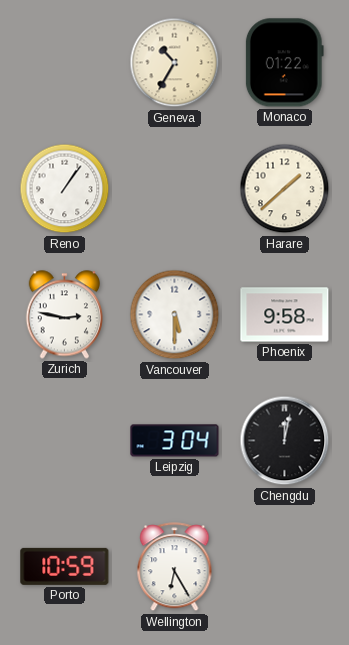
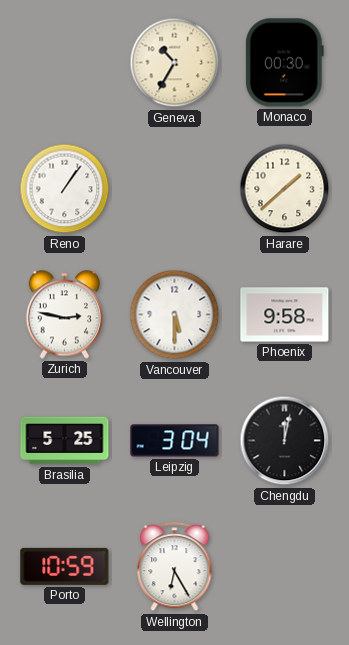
Monaco: 01:22 -> 00:30
Brasilia: none -> 5:25
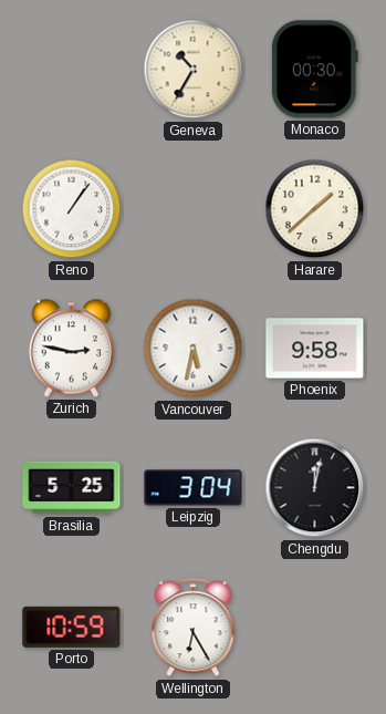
Vancouver: 5:30 -> 5:32
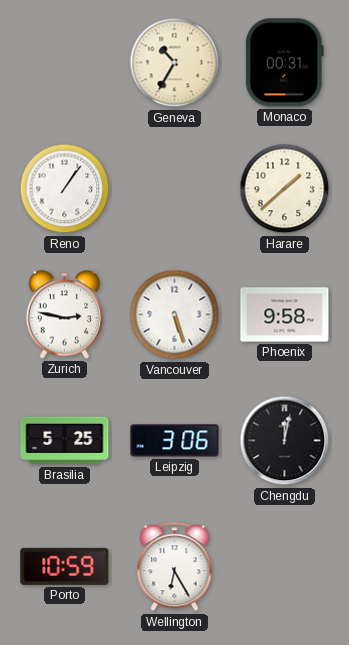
Monaco: 00:30 -> 00:31
Vancouver: 5:32 -> 5:27
Leipzig: 3:04 -> 3:06
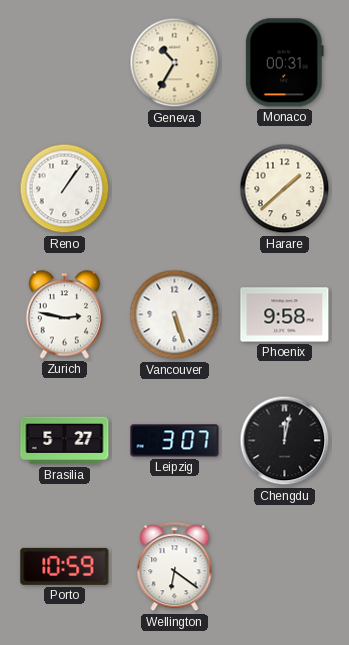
Brasilia: 5:25 -> 5:27
Leipzig: 3:06 -> 3:07
Wellington: 6:25 -> 6:21
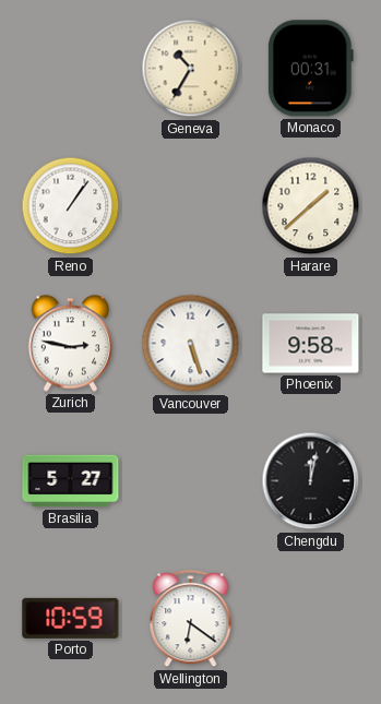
Leipzig: 3:07 -> none
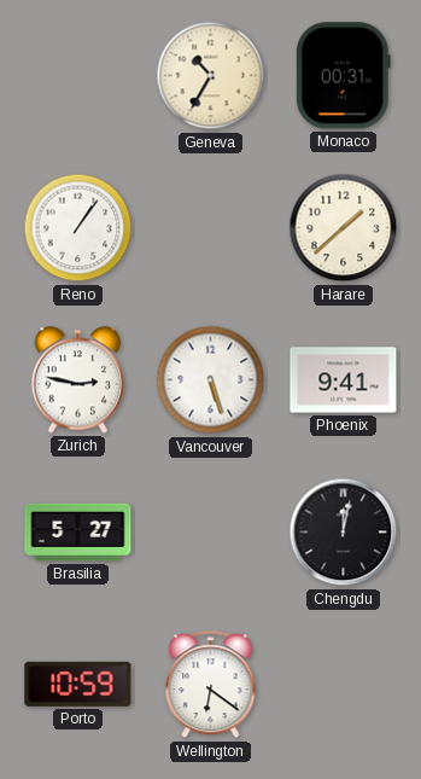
Phoenix: 9:58 -> 9:41
